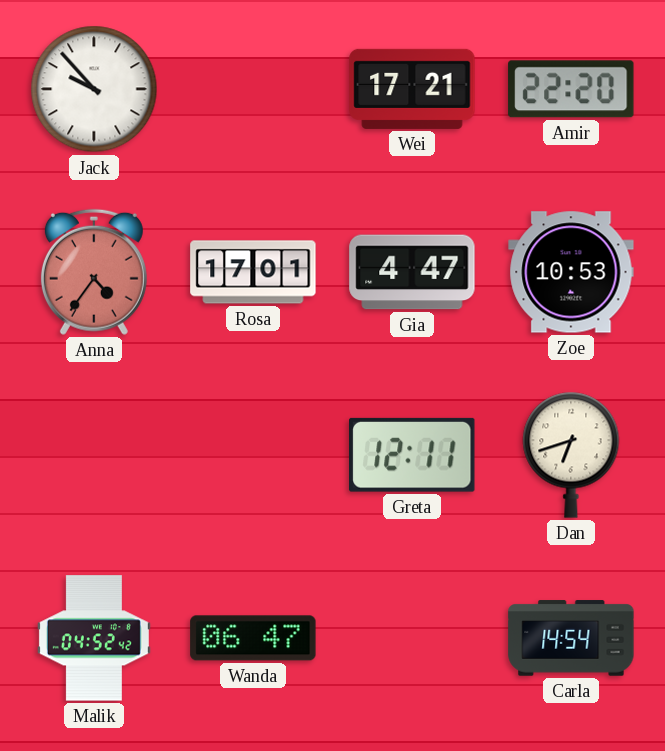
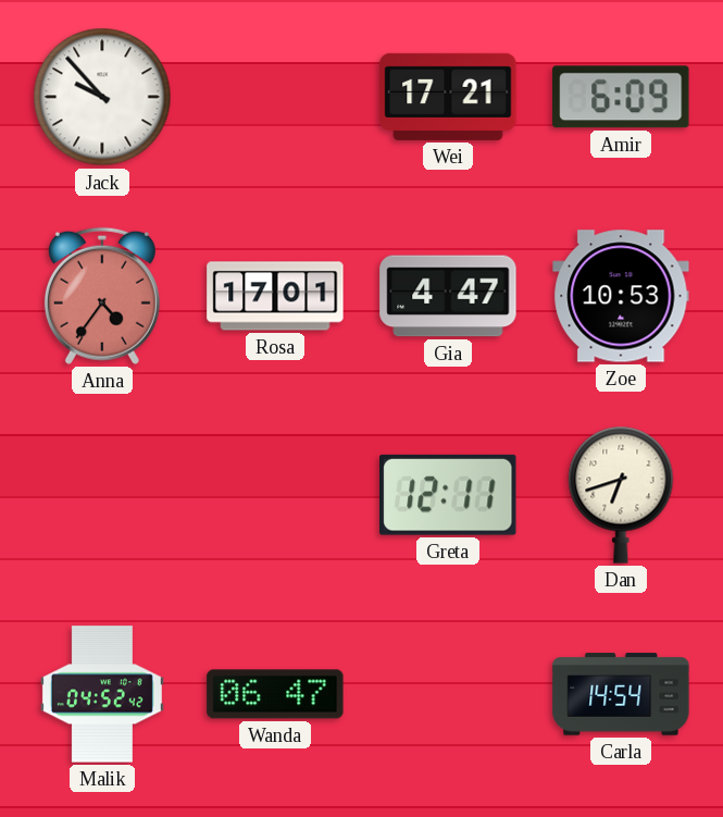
Amir: 22:20 -> 6:09
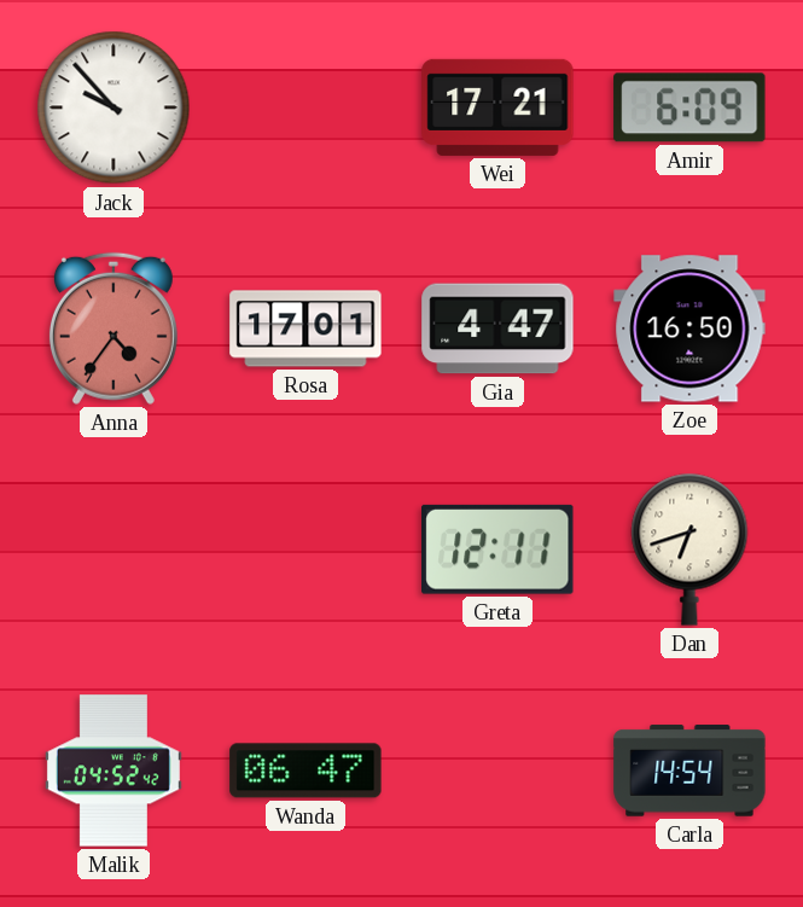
Zoe: 10:53 -> 16:50
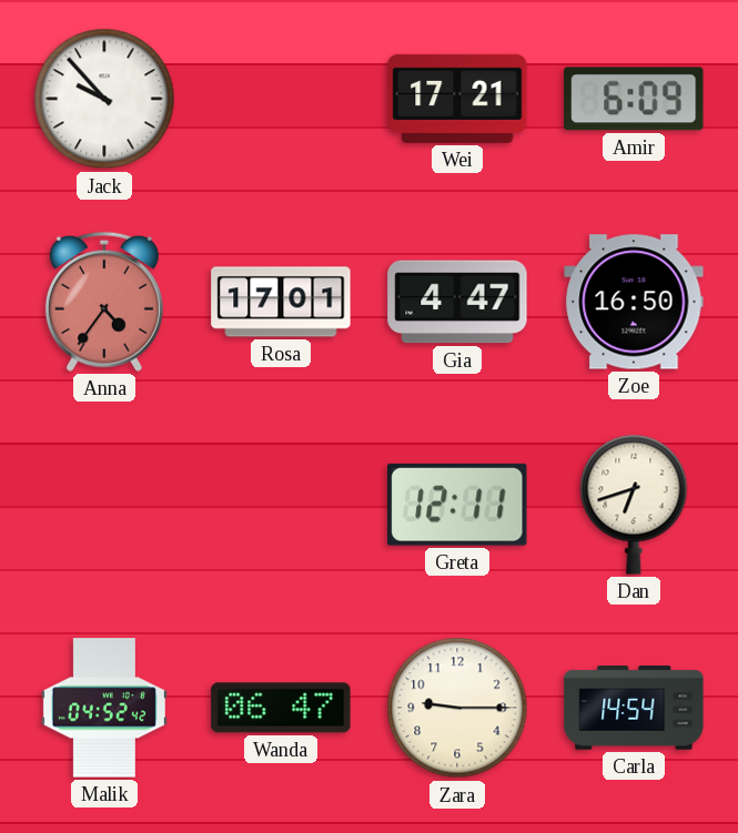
Zara: none -> 9:15
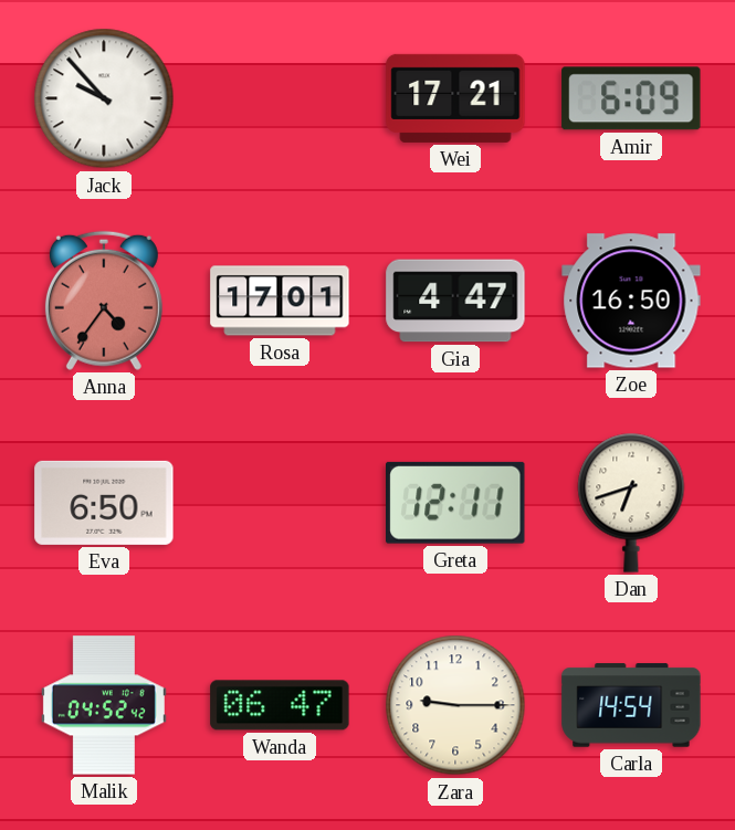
Eva: none -> 6:50
